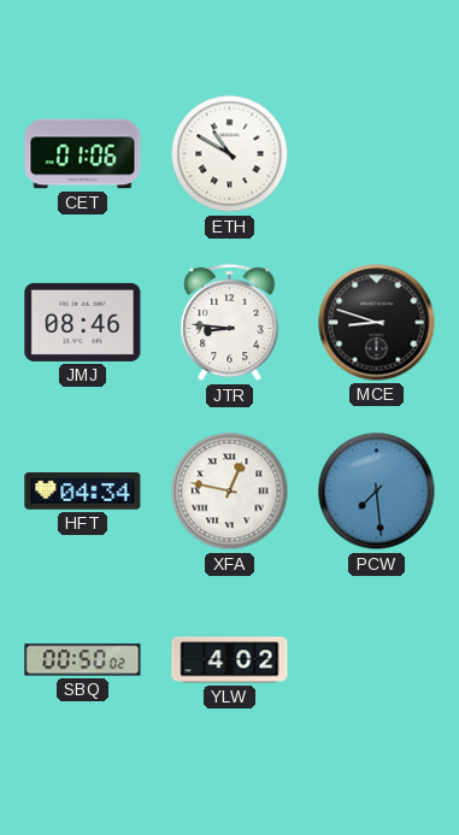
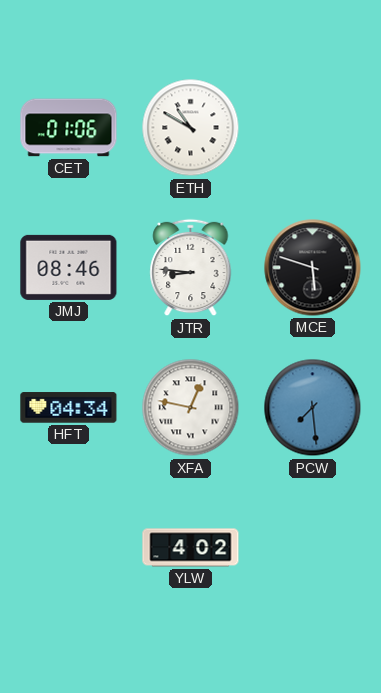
MCE: 8:48 -> 5:48
SBQ: 00:50 -> none
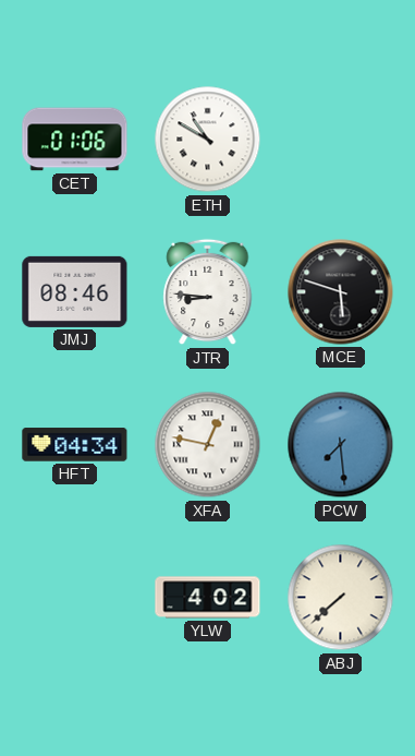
ABJ: none -> 7:38
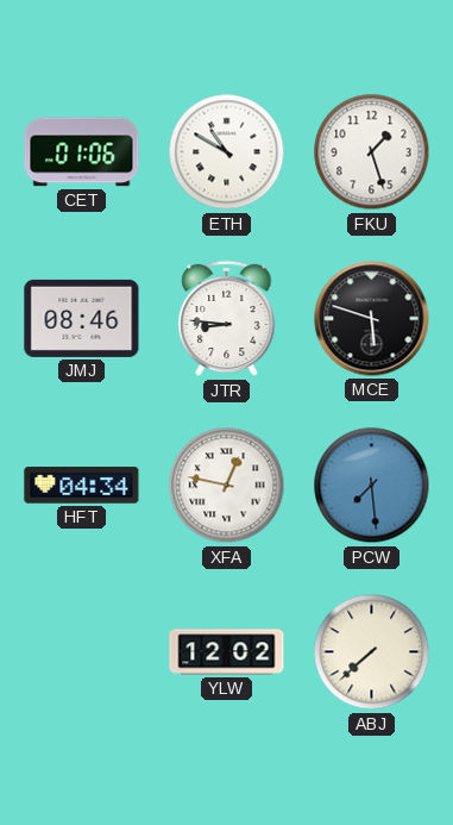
FKU: none -> 1:27
YLW: 4:02 -> 12:02
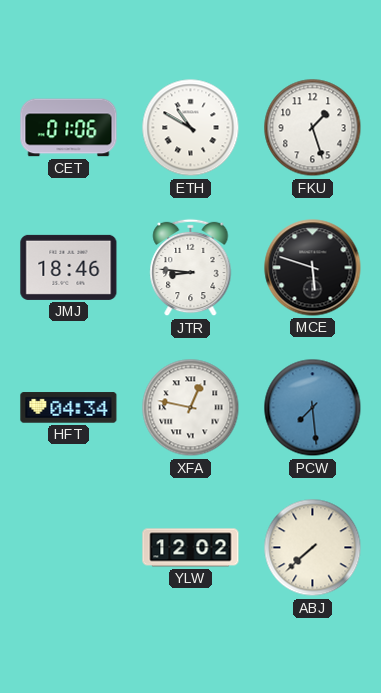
JMJ: 08:46 -> 18:46
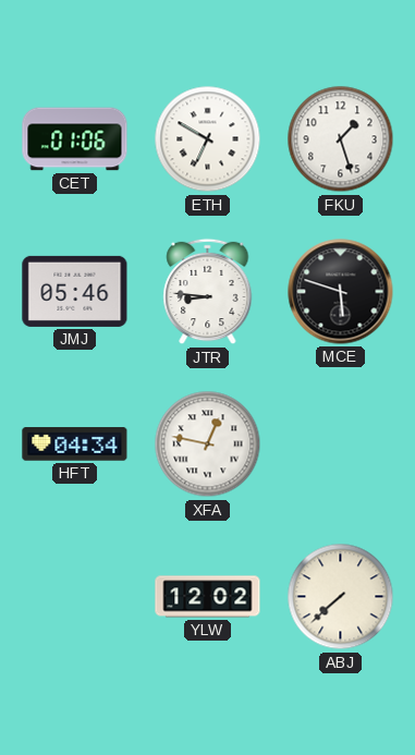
ETH: 10:50 -> 6:50
JMJ: 18:46 -> 05:46
PCW: 7:29 -> none
